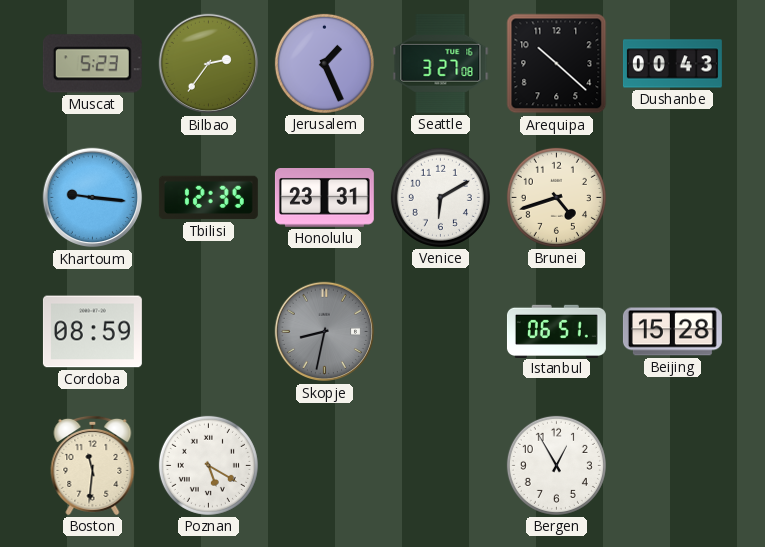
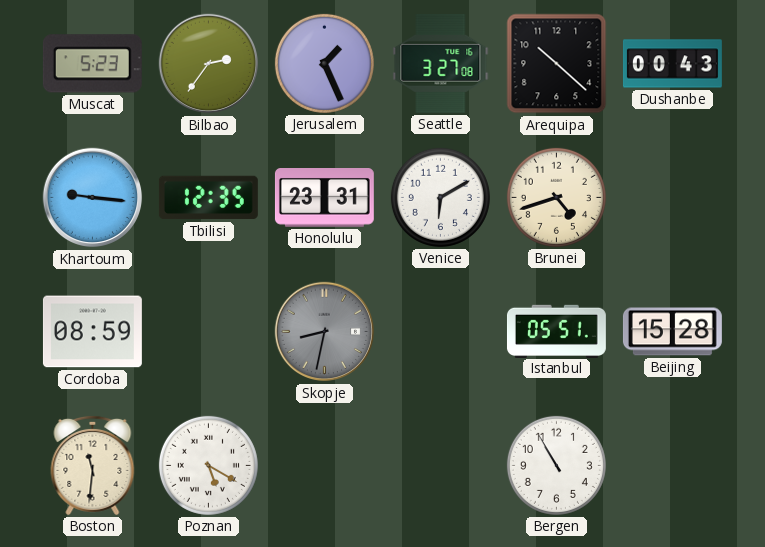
Istanbul: 06:51 -> 05:51
Bergen: 12:55 -> 10:55
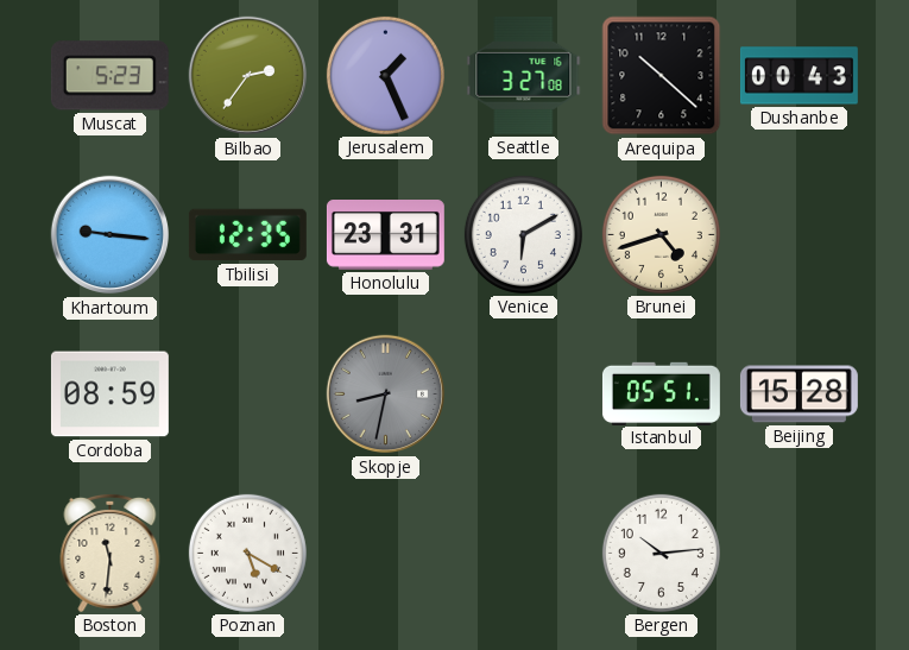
Bergen: 10:55 -> 10:14
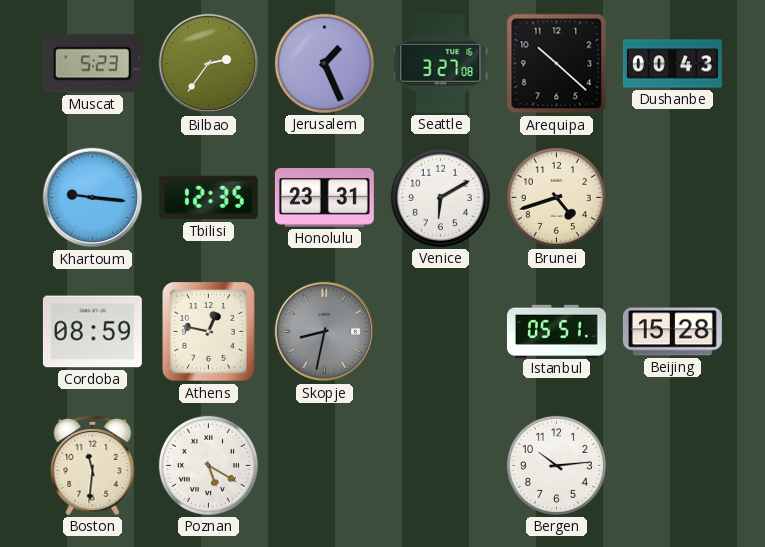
Athens: none -> 12:47
